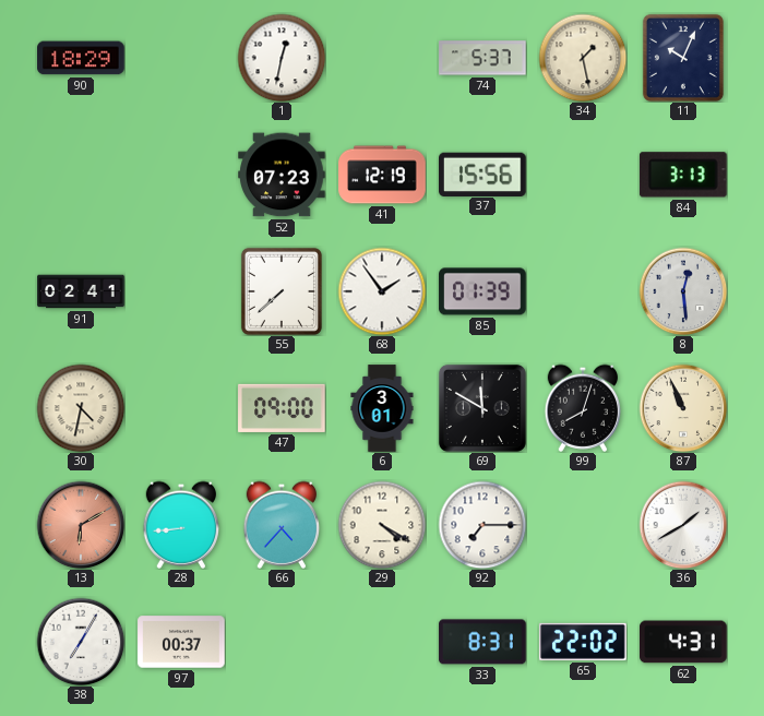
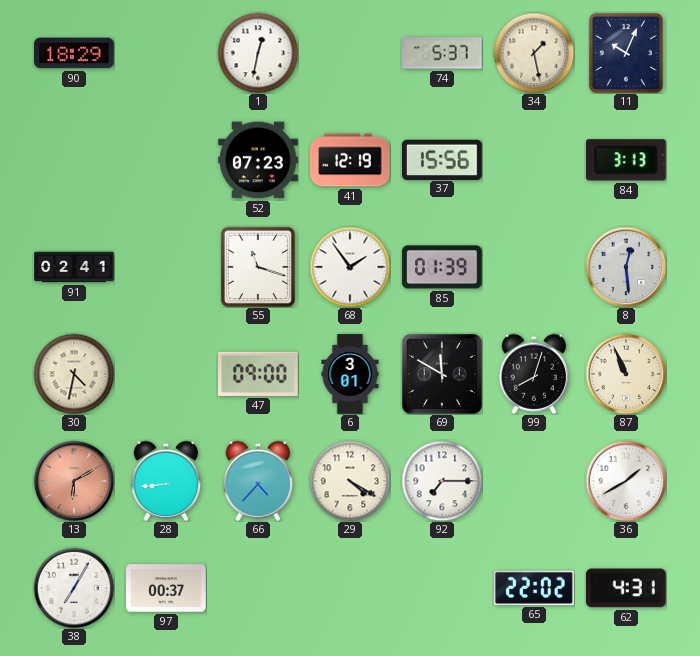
55: 7:38 -> 11:18
33: 8:31 -> none
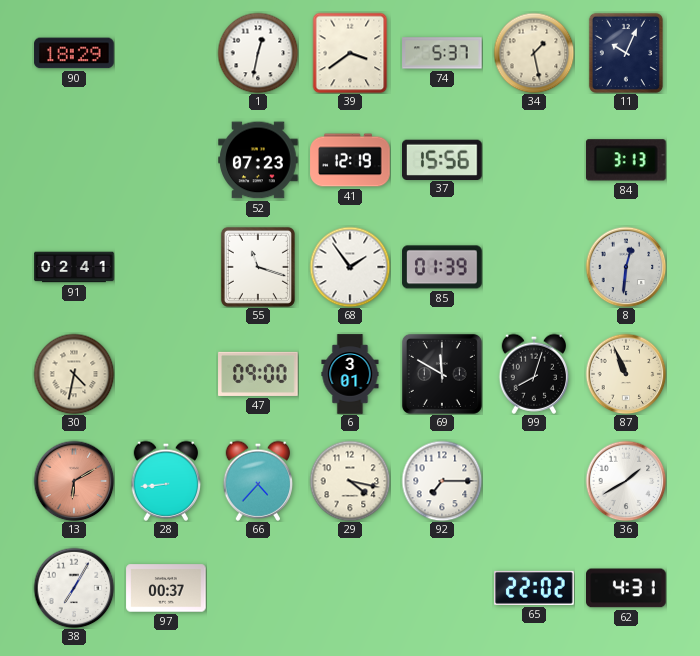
39: none -> 3:39
8: 12:29 -> 12:31
29: 4:20 -> 4:17
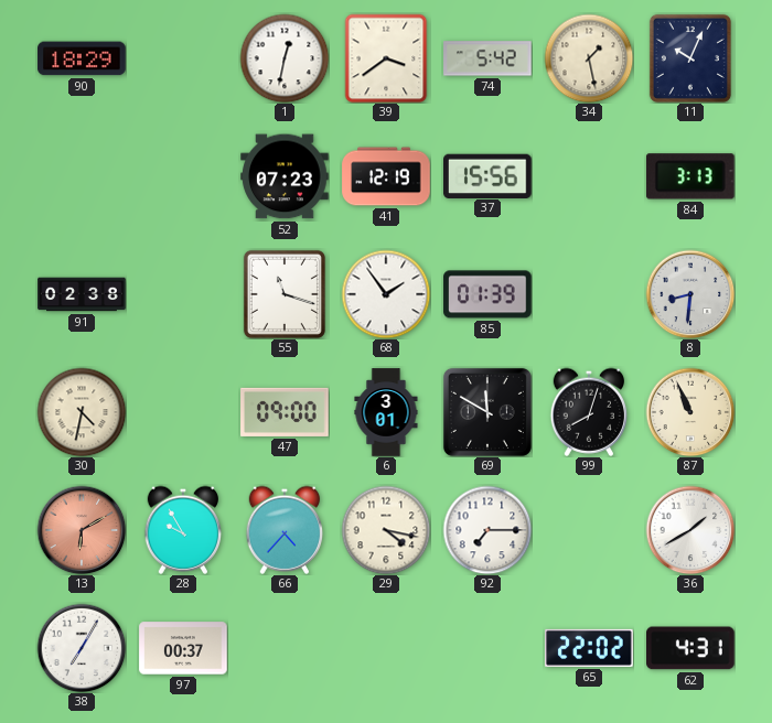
74: 5:37 -> 5:42
91: 02:41 -> 02:38
8: 12:31 -> 8:31
28: 8:44 -> 9:55
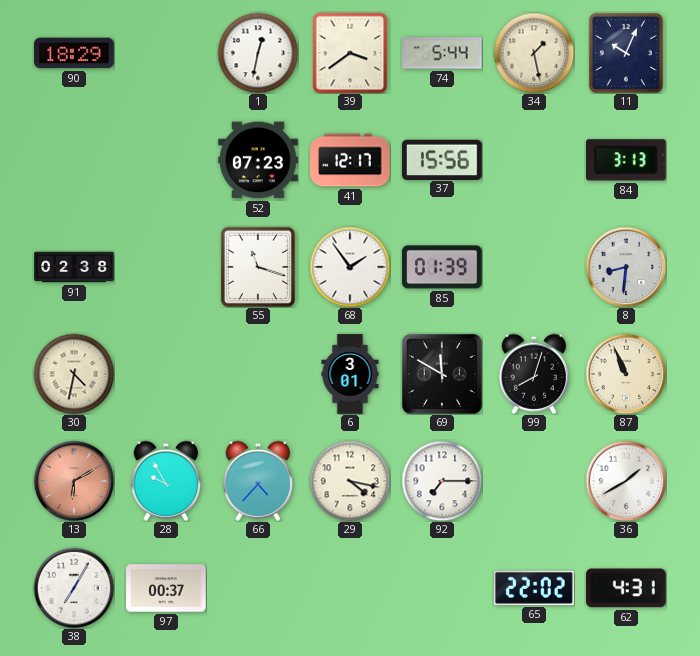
74: 5:42 -> 5:44
41: 12:19 -> 12:17
47: 09:00 -> none
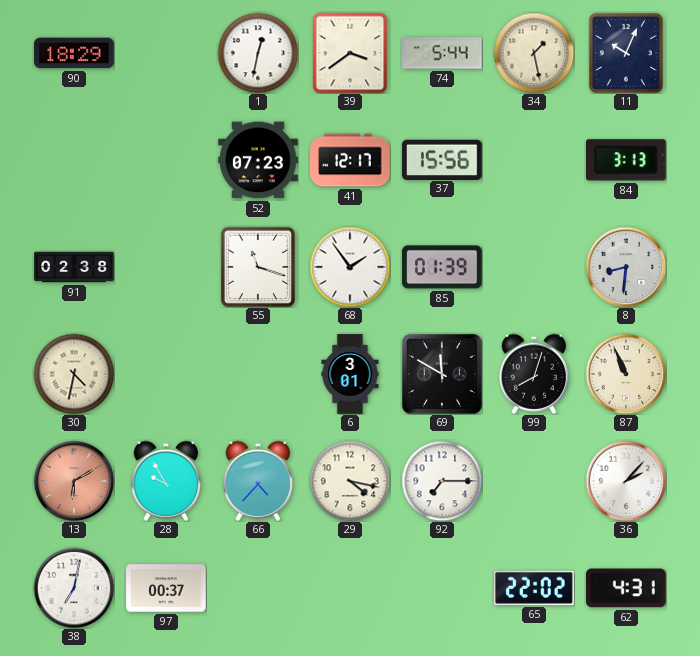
36: 1:40 -> 2:07
38: 7:05 -> 7:02
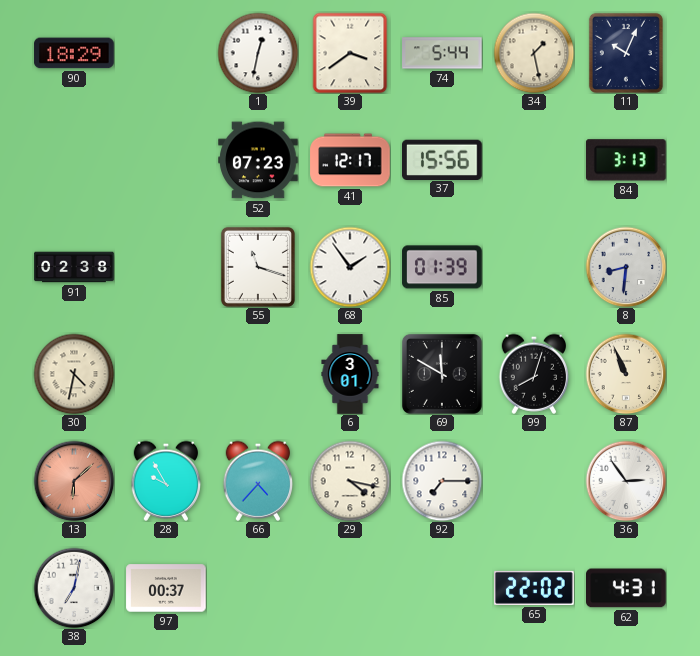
13: 6:10 -> 6:08
36: 2:07 -> 2:54
